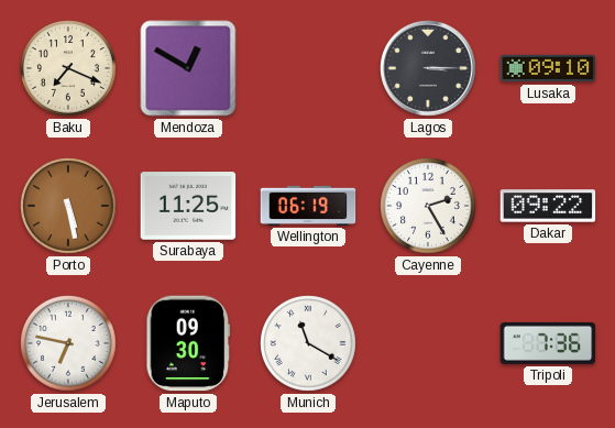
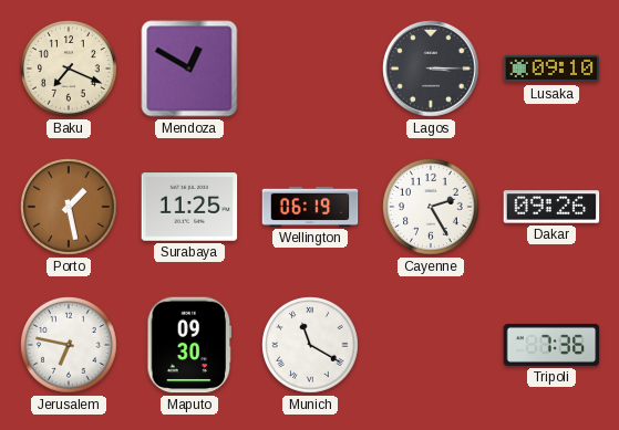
Porto: 5:28 -> 1:28
Dakar: 09:22 -> 09:26
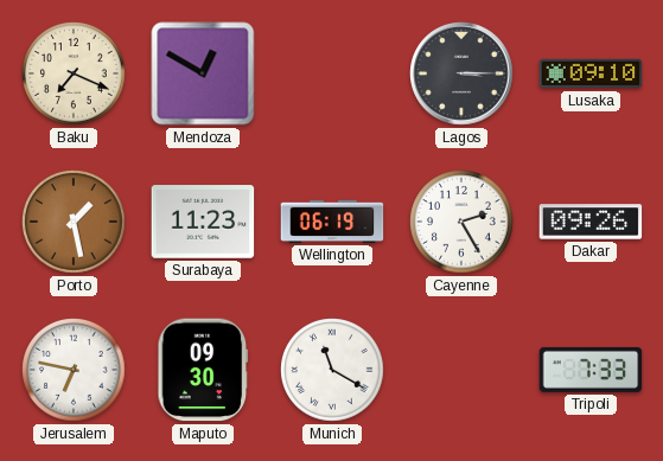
Surabaya: 11:25 -> 11:23
Tripoli: 7:36 -> 7:33
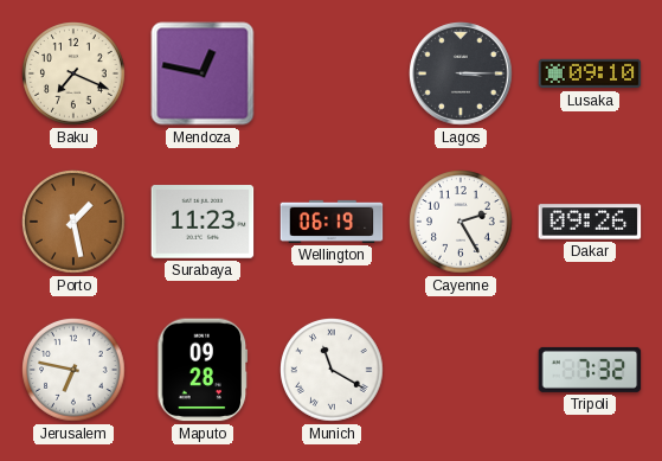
Mendoza: 12:50 -> 12:47
Maputo: 09:30 -> 09:28
Tripoli: 7:33 -> 7:32
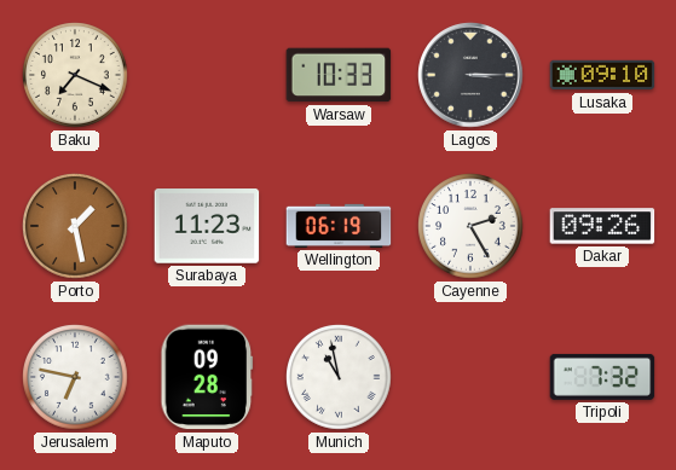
Mendoza: 12:47 -> none
Warsaw: none -> 10:33
Munich: 11:20 -> 10:58
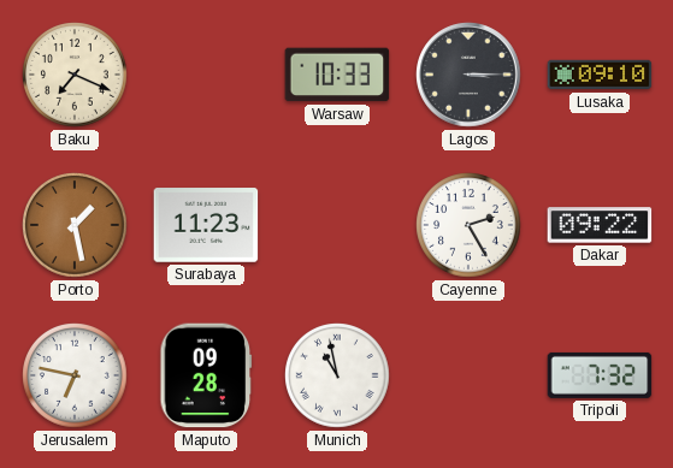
Wellington: 06:19 -> none
Dakar: 09:26 -> 09:22
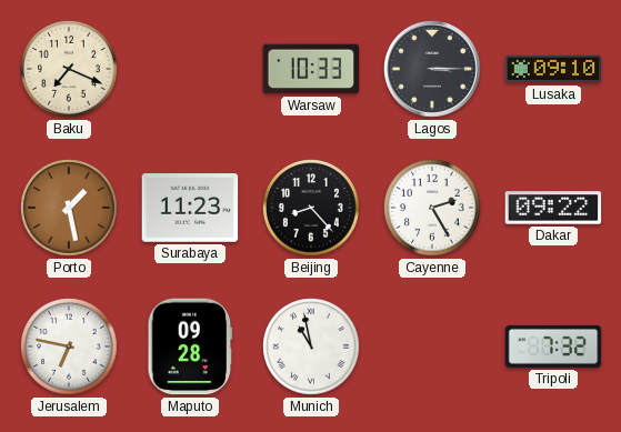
Beijing: none -> 8:23
